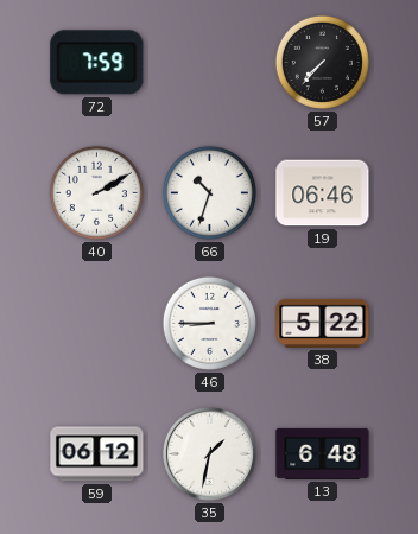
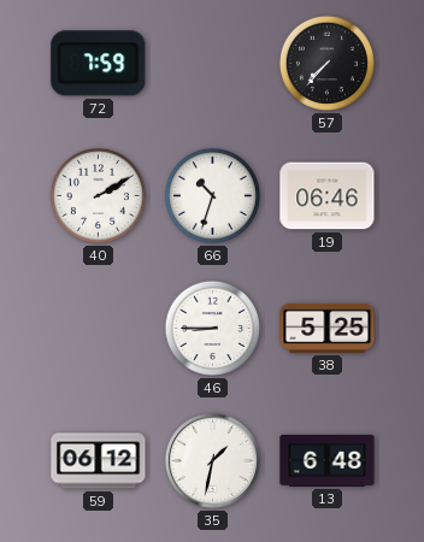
38: 5:22 -> 5:25
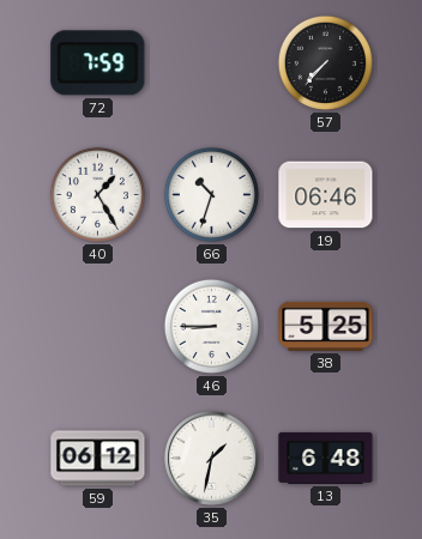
40: 2:10 -> 1:25
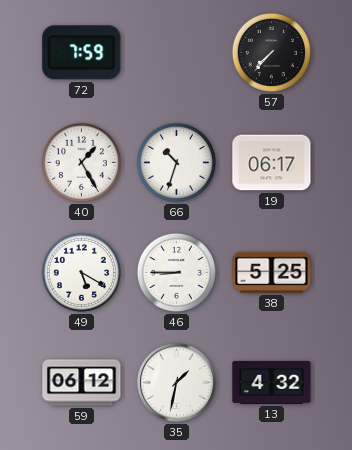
19: 06:46 -> 06:17
49: none -> 5:20
13: 6:48 -> 4:32
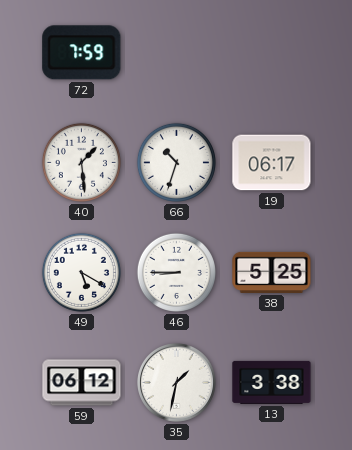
57: 7:37 -> none
40: 1:25 -> 1:29
13: 4:32 -> 3:38
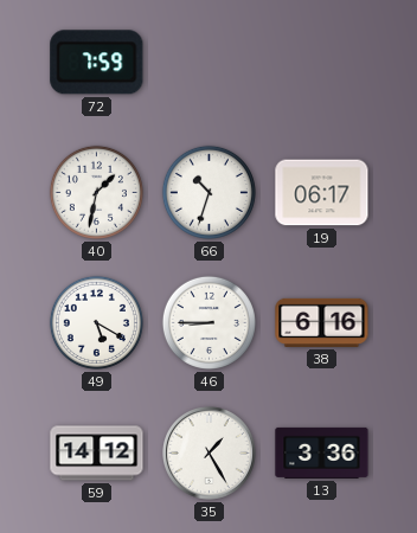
40: 1:29 -> 1:32
38: 5:25 -> 6:16
59: 06:12 -> 14:12
35: 1:32 -> 1:25
13: 3:38 -> 3:36
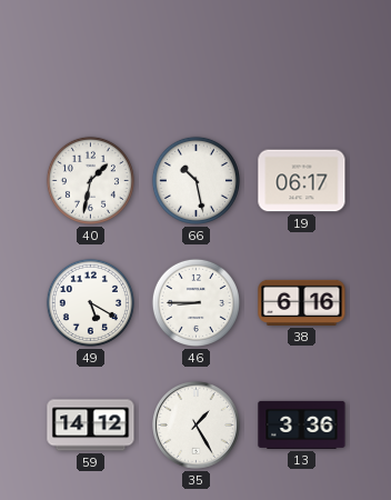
72: 7:59 -> none
66: 10:33 -> 10:28
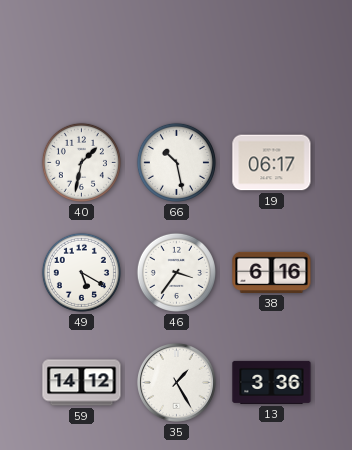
46: 8:45 -> 3:36
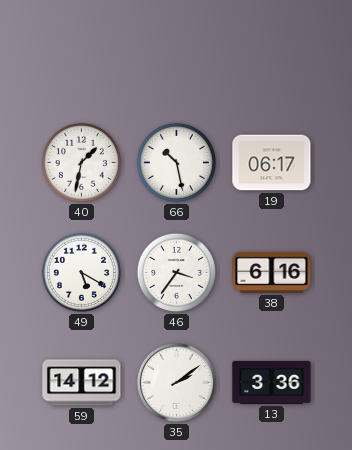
35: 1:25 -> 2:09
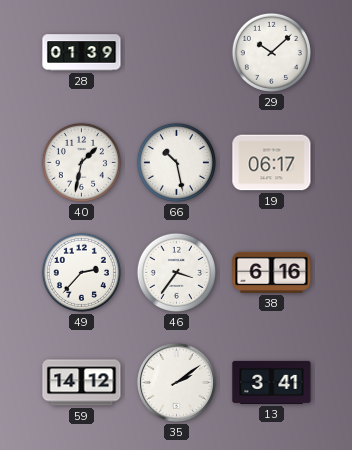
28: none -> 01:39
29: none -> 10:08
49: 5:20 -> 2:37
13: 3:36 -> 3:41
